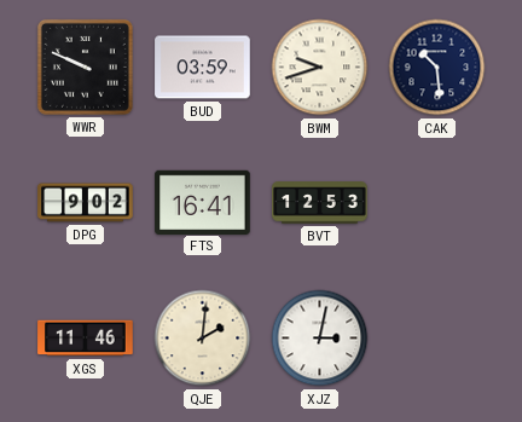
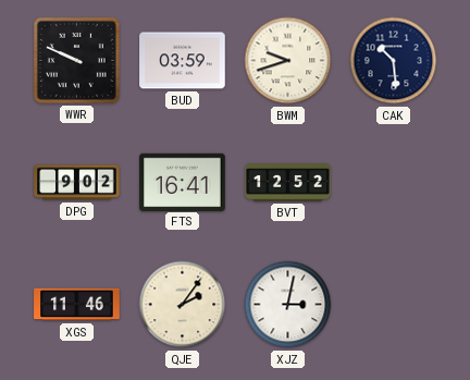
BVT: 12:53 -> 12:52
QJE: 2:01 -> 2:06
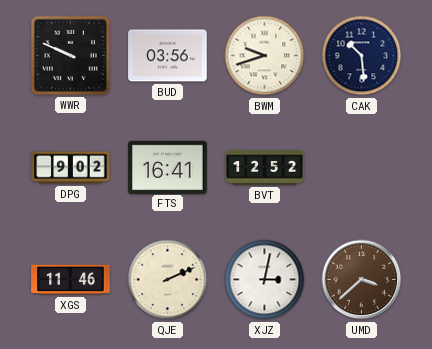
BUD: 03:59 -> 03:56
QJE: 2:06 -> 2:11
UMD: none -> 3:38
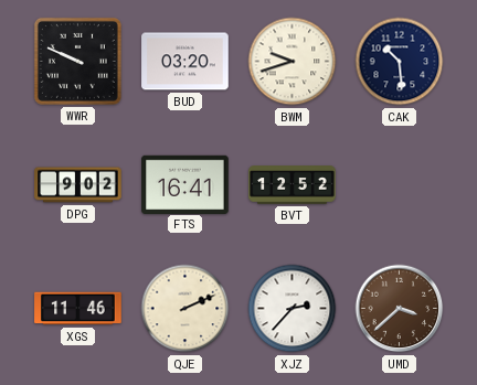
BUD: 03:56 -> 03:20
XJZ: 3:02 -> 2:37
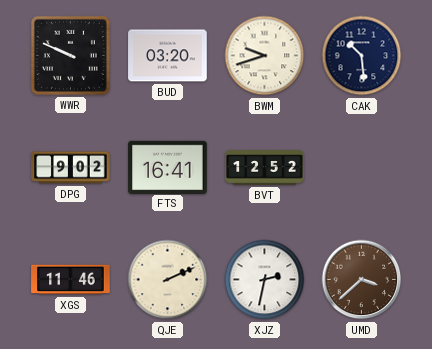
XJZ: 2:37 -> 2:32
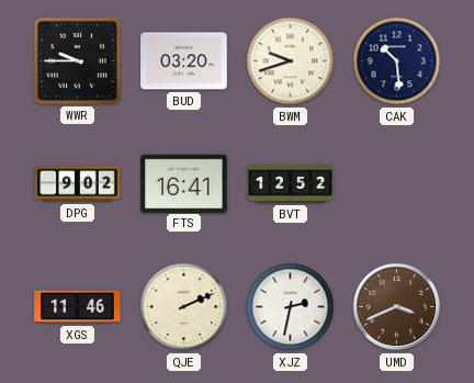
WWR: 9:49 -> 9:45
UMD: 3:38 -> 3:41
